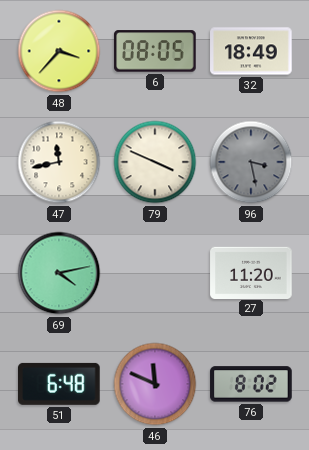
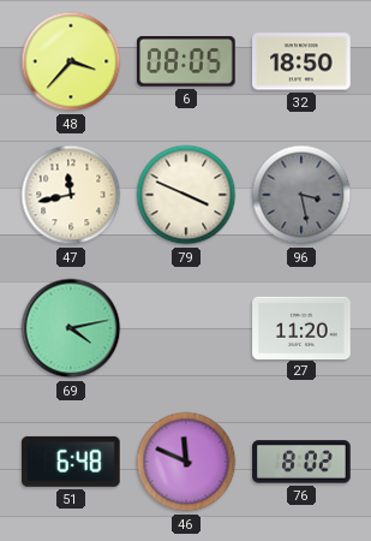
32: 18:49 -> 18:50
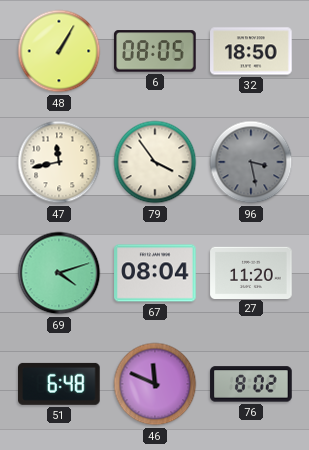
48: 3:37 -> 1:05
79: 3:49 -> 3:54
69: 4:13 -> 4:12
67: none -> 08:04
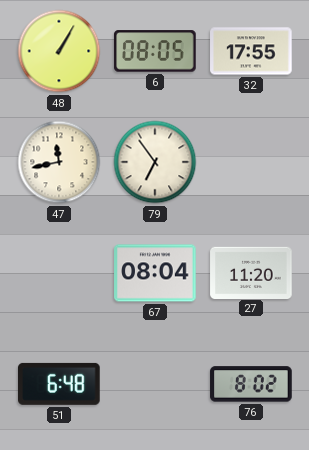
32: 18:50 -> 17:55
79: 3:54 -> 6:54
96: 3:28 -> none
69: 4:12 -> none
46: 11:49 -> none
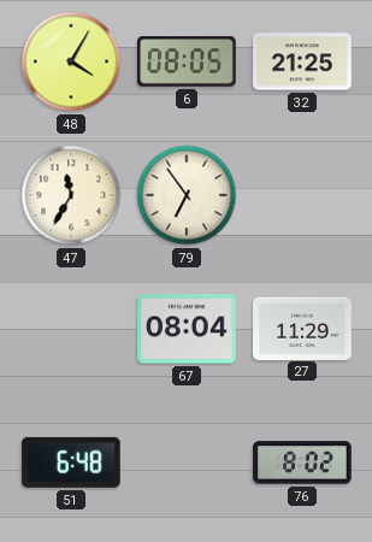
48: 1:05 -> 4:05
32: 17:55 -> 21:25
47: 11:43 -> 11:35
27: 11:20 -> 11:29
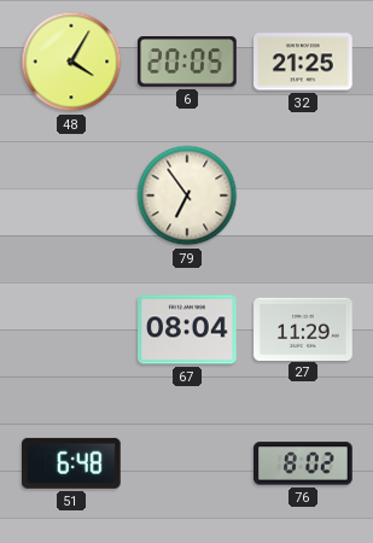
6: 08:05 -> 20:05
47: 11:35 -> none
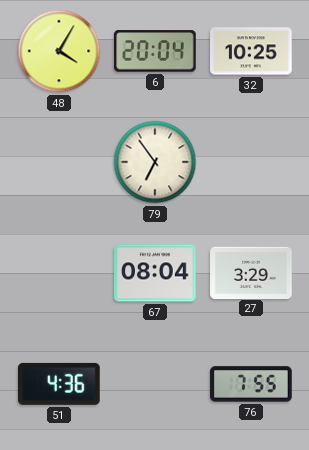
6: 20:05 -> 20:04
32: 21:25 -> 10:25
27: 11:29 -> 3:29
51: 6:48 -> 4:36
76: 8:02 -> 7:55
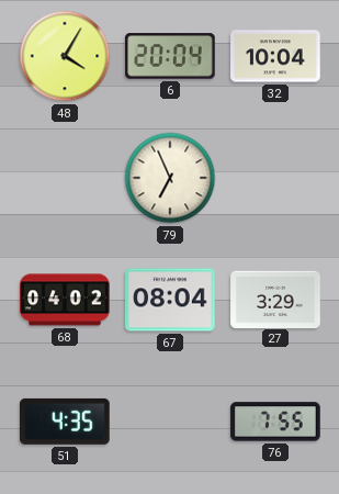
32: 10:25 -> 10:04
79: 6:54 -> 6:56
68: none -> 04:02
51: 4:36 -> 4:35
